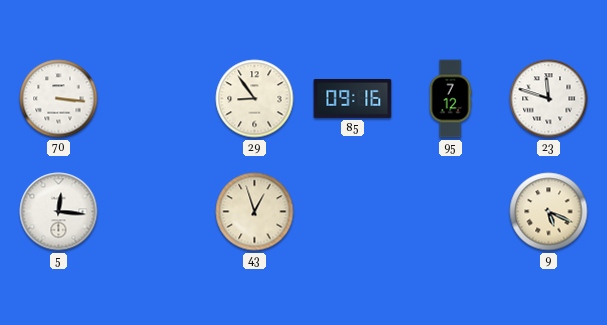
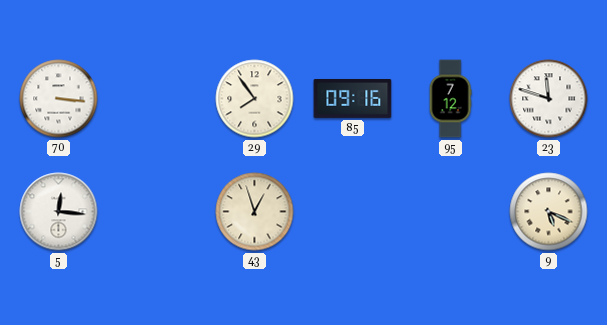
29: 8:54 -> 7:54
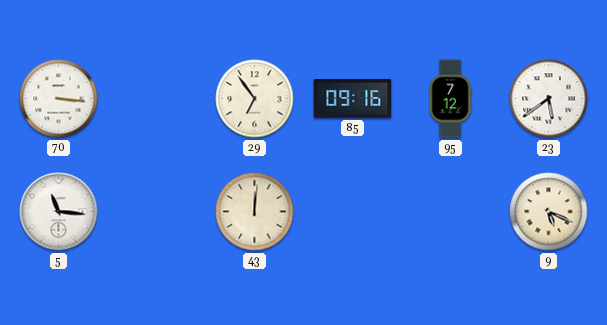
29: 7:54 -> 6:54
23: 11:48 -> 5:39
5: 12:16 -> 11:16
43: 12:57 -> 12:01
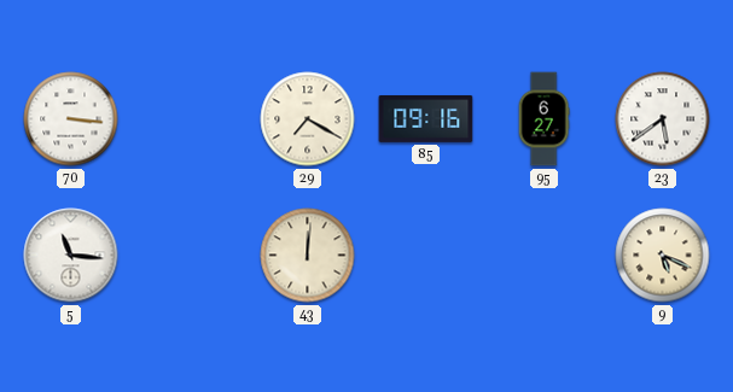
29: 6:54 -> 7:20
95: 7:12 -> 6:27
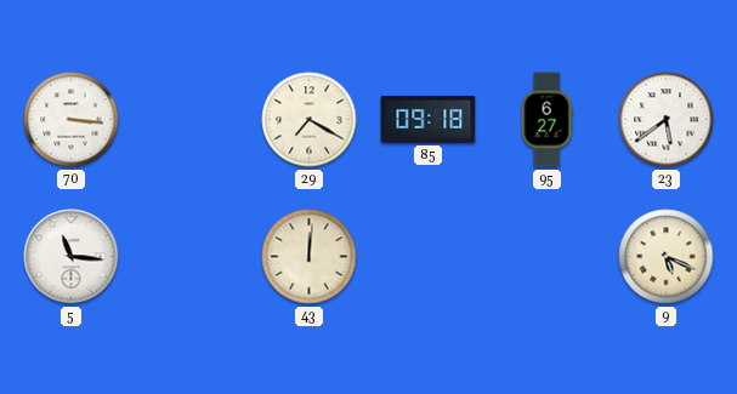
85: 09:16 -> 09:18
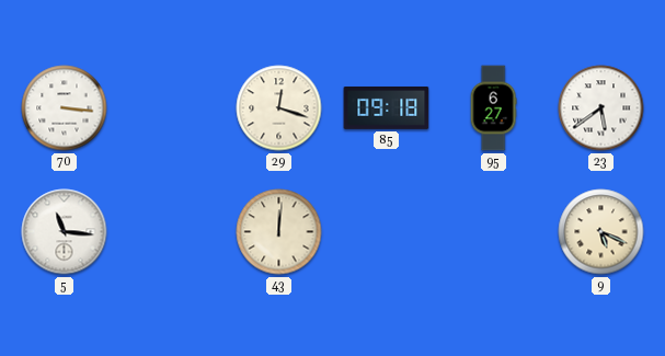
29: 7:20 -> 12:18
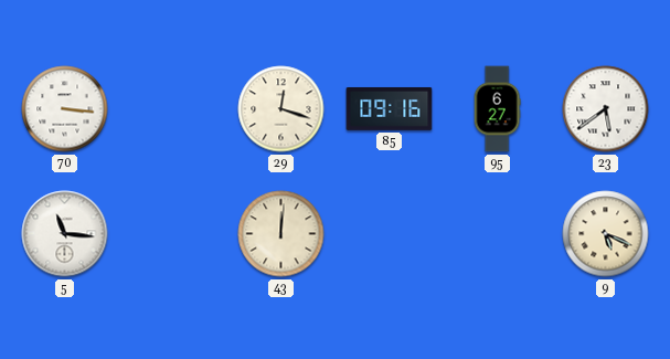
85: 09:18 -> 09:16
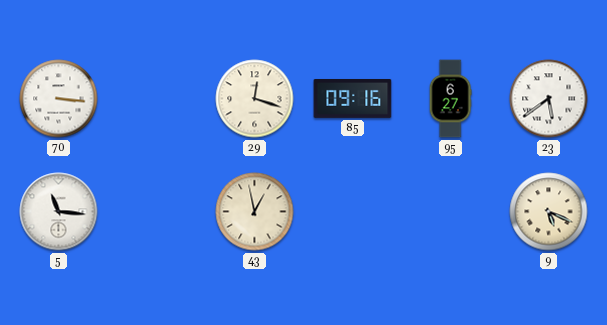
43: 12:01 -> 12:58
